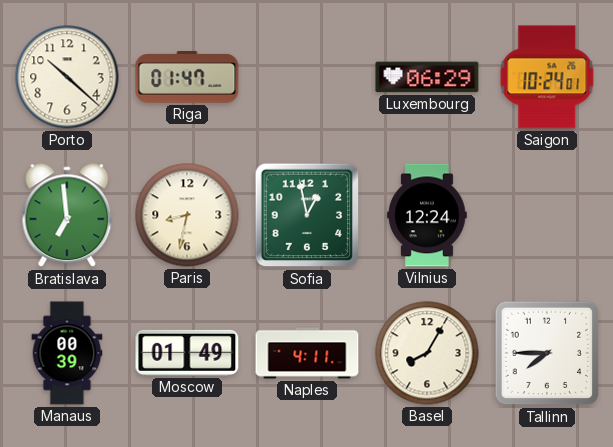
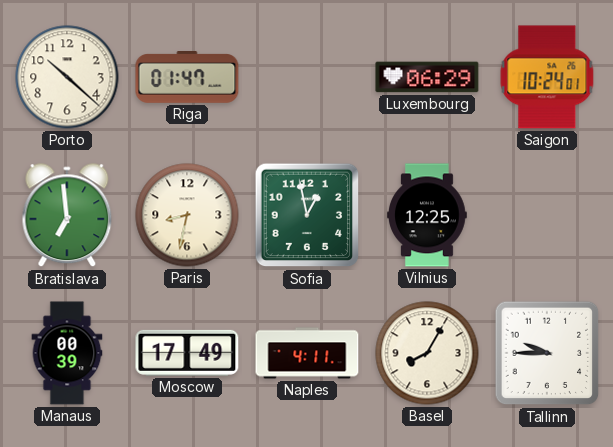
Vilnius: 12:24 -> 12:25
Moscow: 01:49 -> 17:49
Tallinn: 7:45 -> 9:45
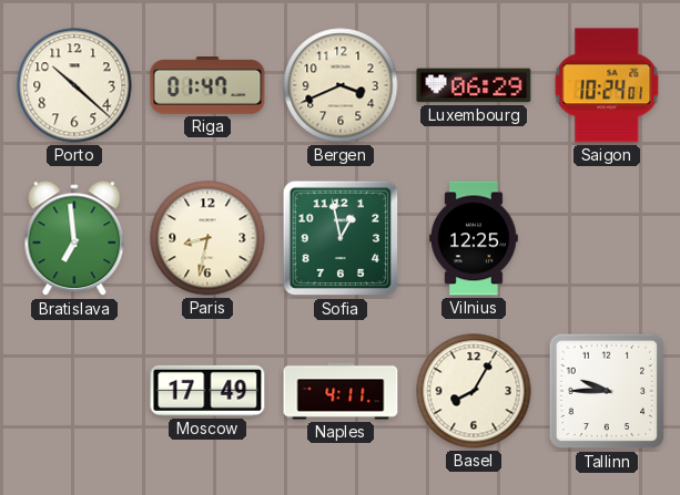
Bergen: none -> 3:41
Manaus: 00:39 -> none
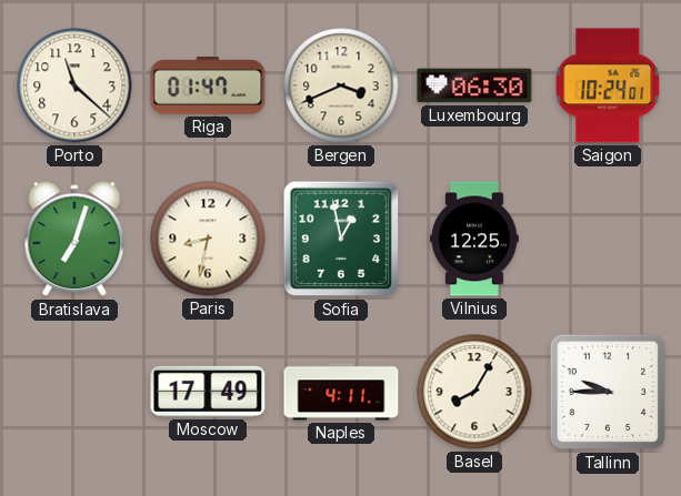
Porto: 10:22 -> 11:22
Luxembourg: 06:29 -> 06:30
Bratislava: 6:59 -> 7:03
